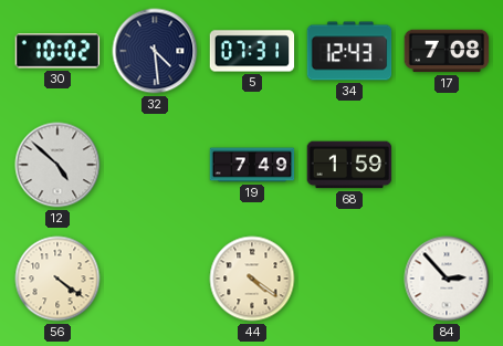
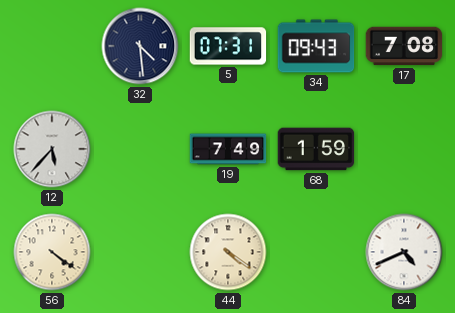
30: 10:02 -> none
34: 12:43 -> 09:43
12: 4:52 -> 5:37
84: 2:53 -> 4:41
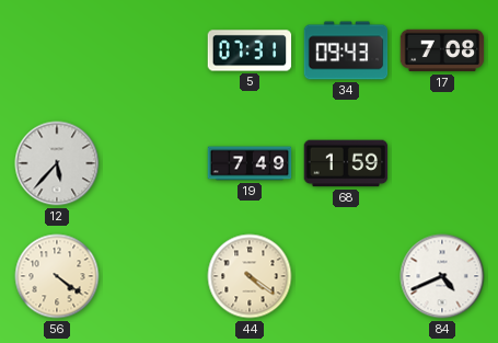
32: 4:29 -> none
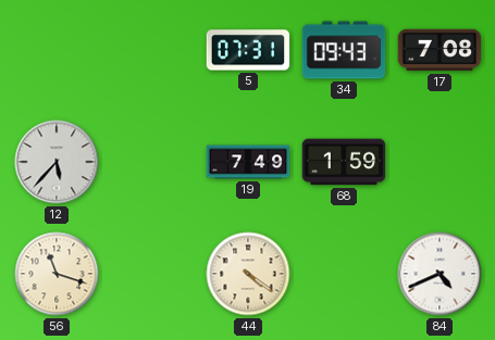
56: 4:21 -> 11:18
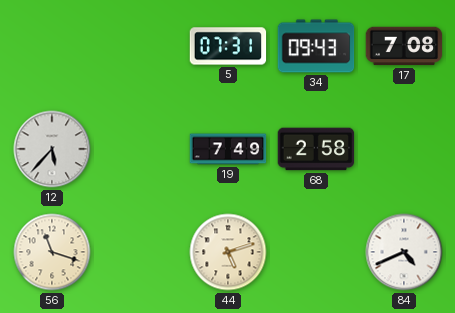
68: 1:59 -> 2:58
44: 4:21 -> 5:12
